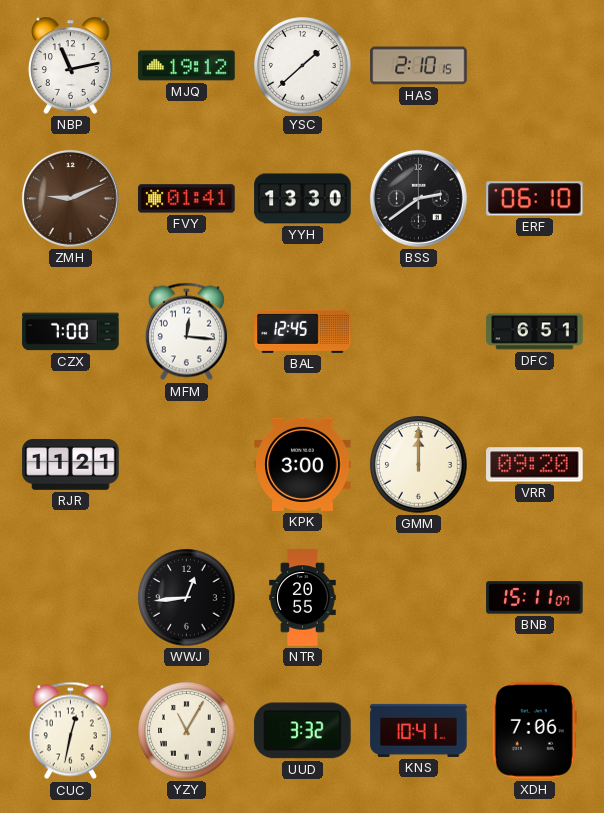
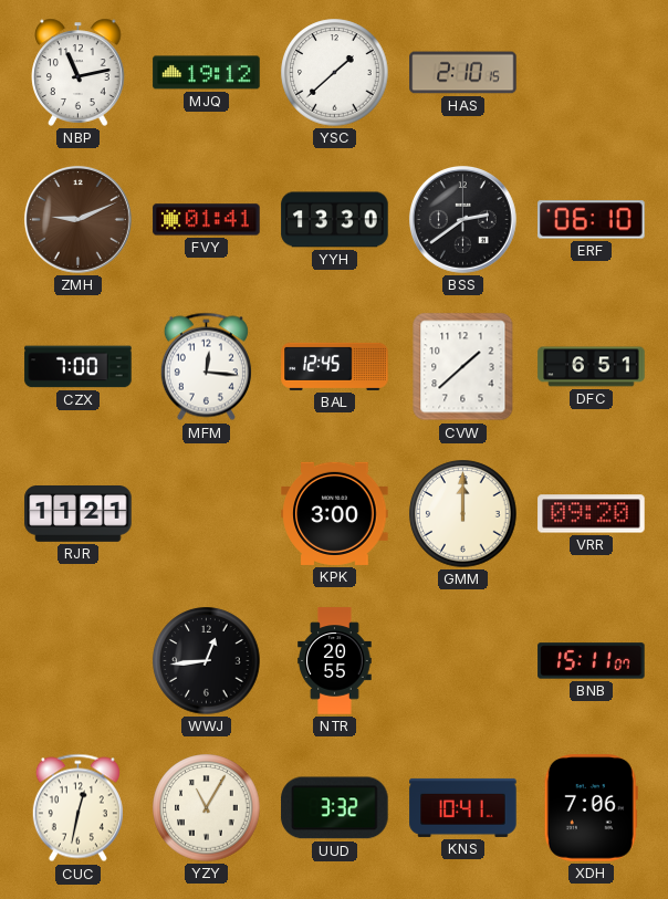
CVW: none -> 1:38
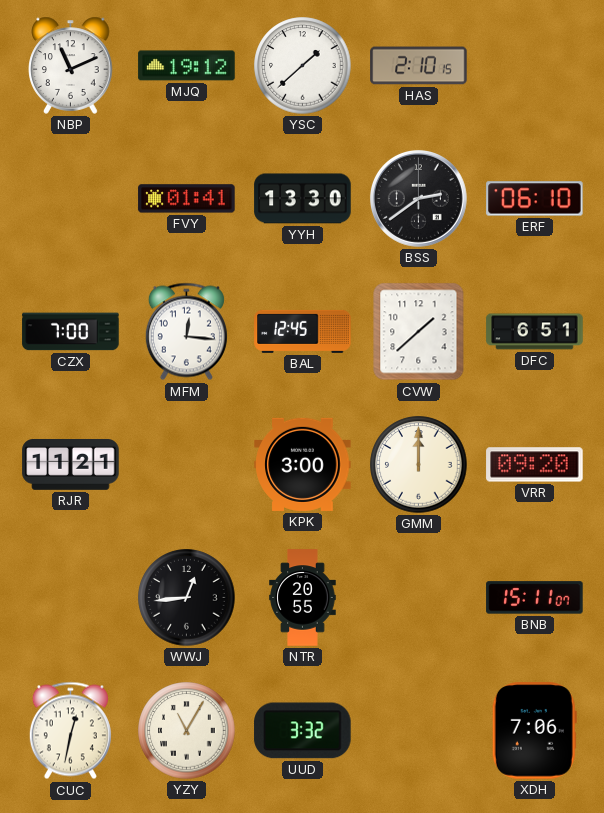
NBP: 11:13 -> 11:11
ZMH: 9:11 -> none
KNS: 10:41 -> none
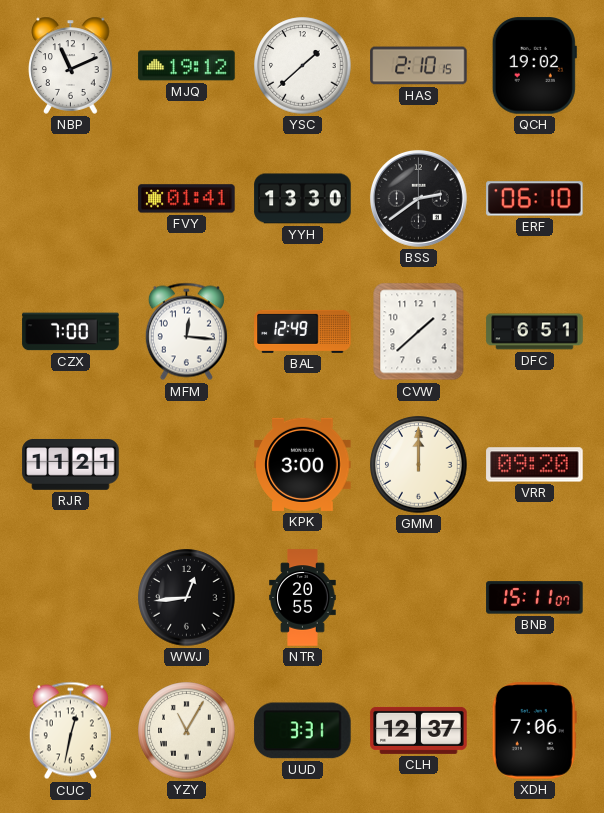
QCH: none -> 19:02
BAL: 12:45 -> 12:49
UUD: 3:32 -> 3:31
CLH: none -> 12:37
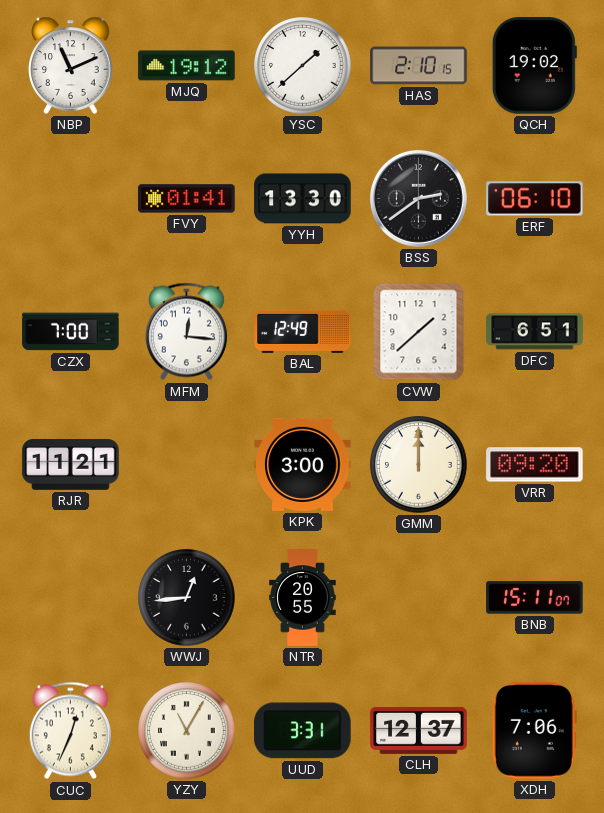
CUC: 12:32 -> 12:34
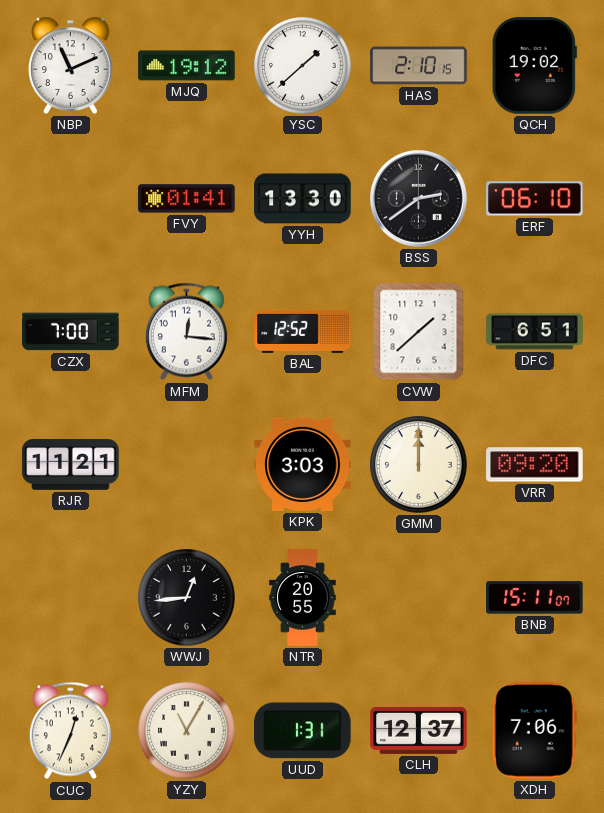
BAL: 12:49 -> 12:52
KPK: 3:00 -> 3:03
UUD: 3:31 -> 1:31
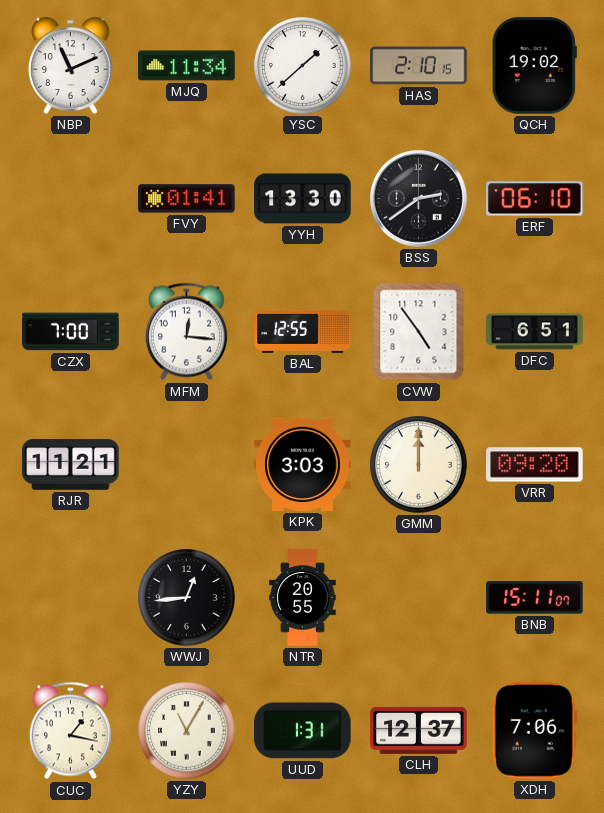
MJQ: 19:12 -> 11:34
BAL: 12:52 -> 12:55
CVW: 1:38 -> 4:54
CUC: 12:34 -> 1:17
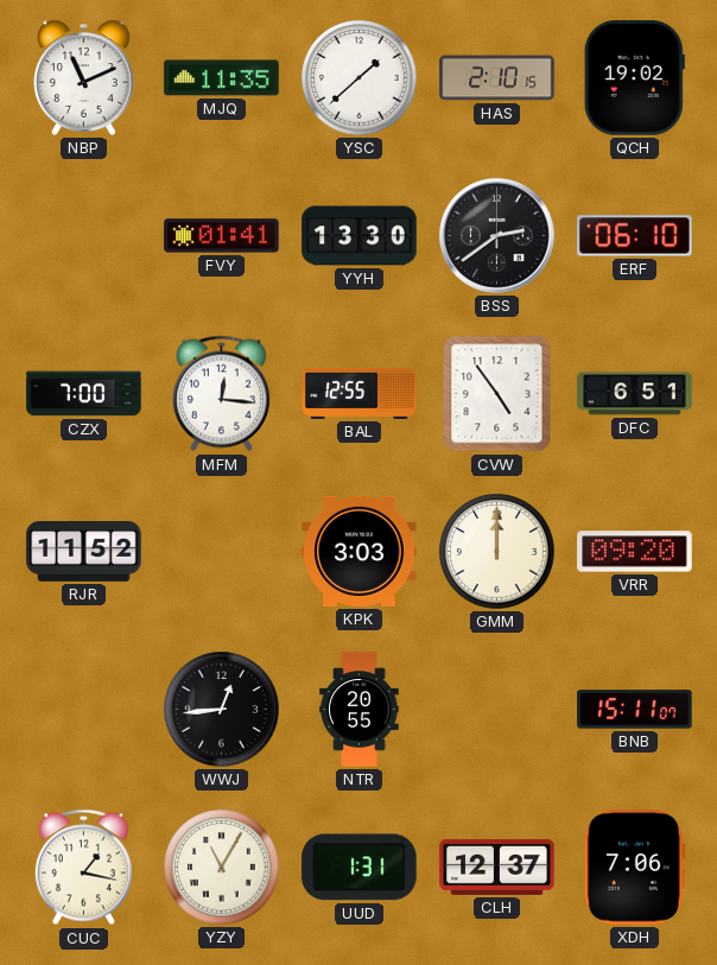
MJQ: 11:34 -> 11:35
RJR: 11:21 -> 11:52
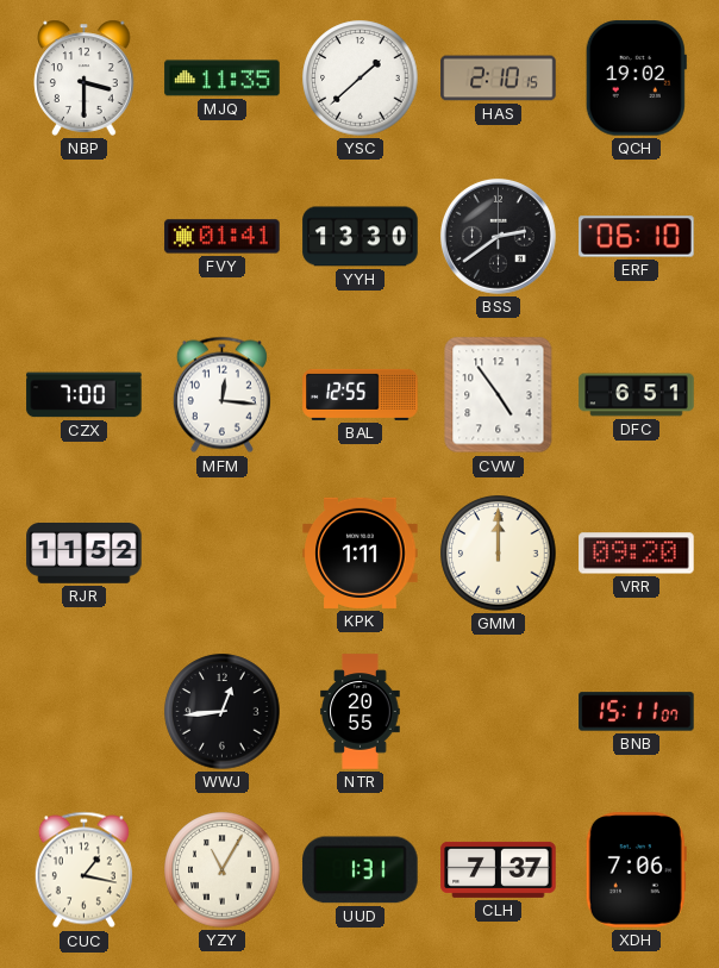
NBP: 11:11 -> 3:30
KPK: 3:03 -> 1:11
CLH: 12:37 -> 7:37
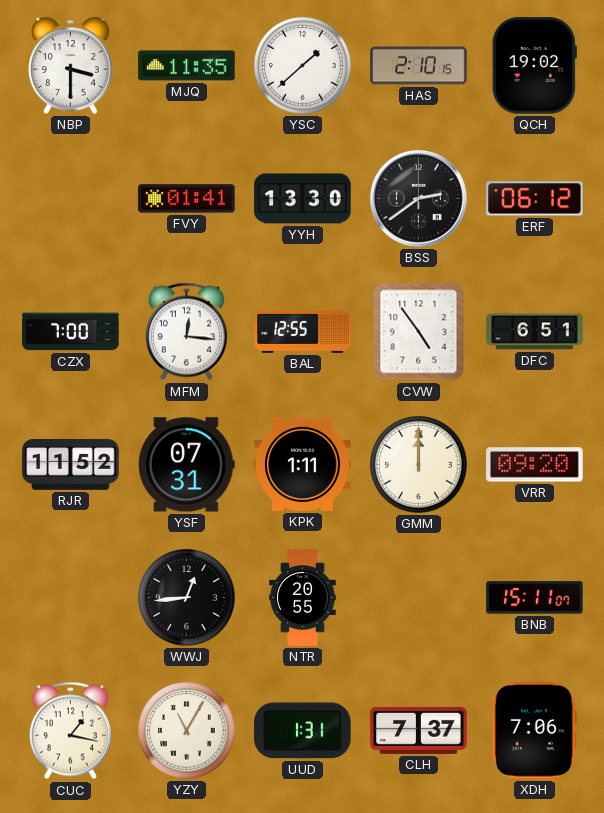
ERF: 06:10 -> 06:12
YSF: none -> 07:31
